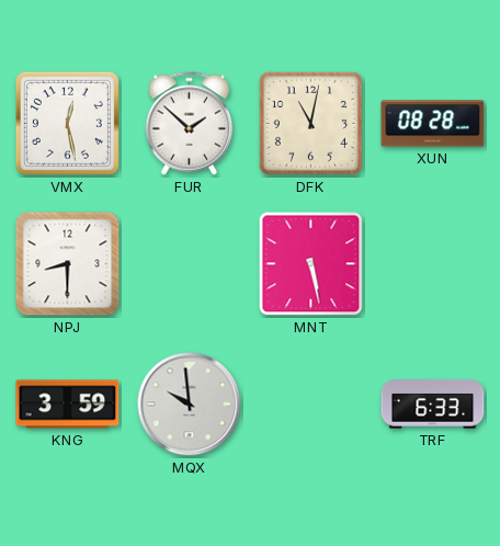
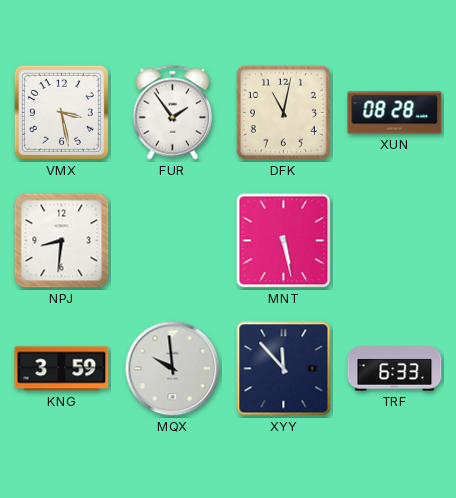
VMX: 12:28 -> 3:28
FUR: 1:52 -> 1:54
NPJ: 8:30 -> 8:31
XYY: none -> 11:53
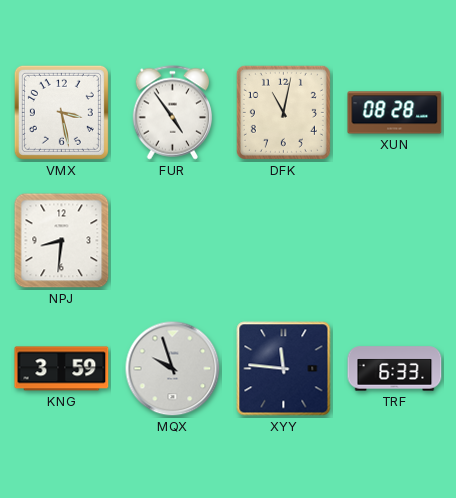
FUR: 1:54 -> 4:54
MNT: 5:28 -> none
MQX: 9:59 -> 9:57
XYY: 11:53 -> 11:46
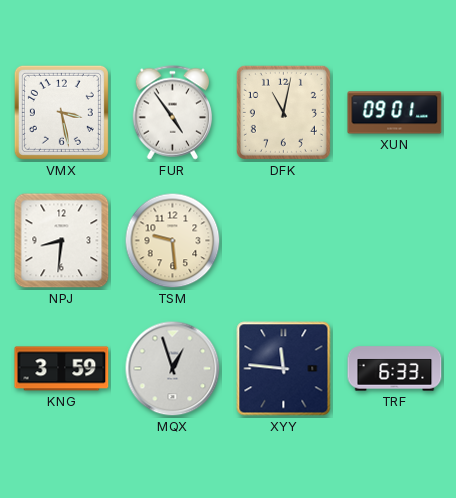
XUN: 08:28 -> 09:01
TSM: none -> 9:29
MQX: 9:57 -> 12:57
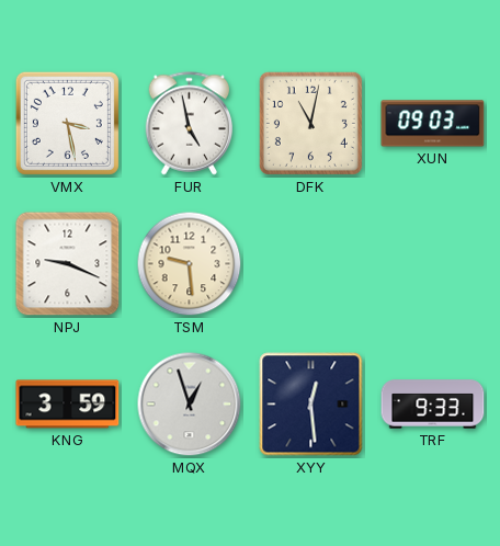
FUR: 4:54 -> 4:58
XUN: 09:01 -> 09:03
NPJ: 8:31 -> 9:19
XYY: 11:46 -> 12:29
TRF: 6:33 -> 9:33
